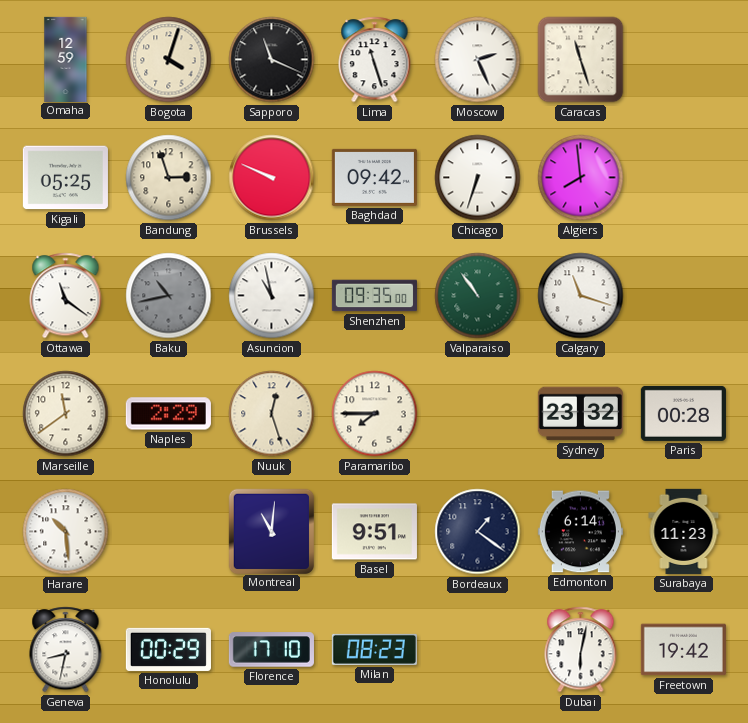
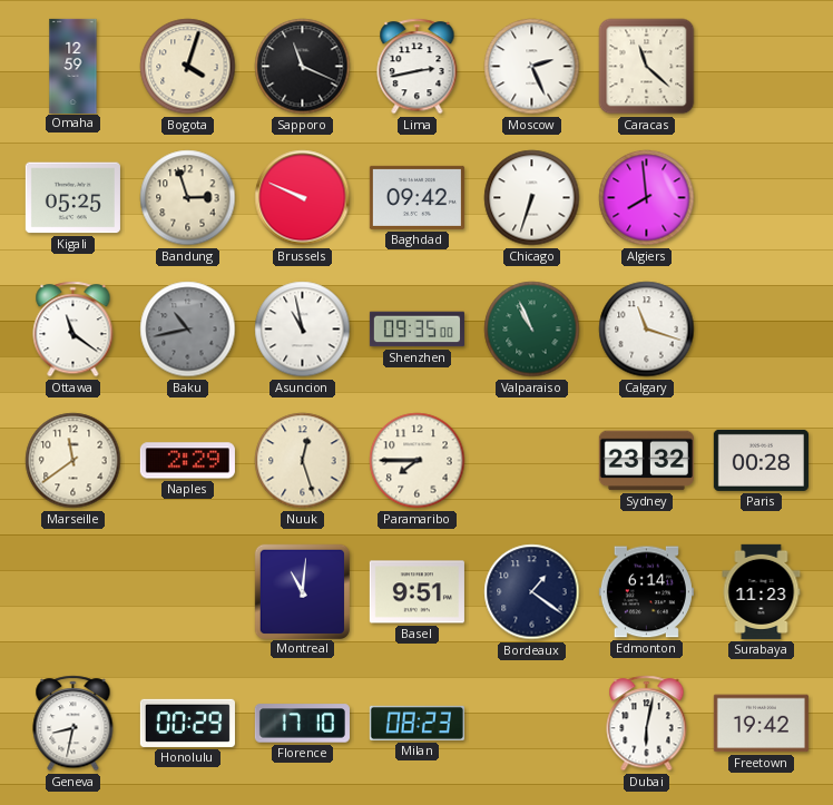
Lima: 11:27 -> 2:43
Caracas: 11:27 -> 11:22
Valparaiso: 10:54 -> 10:56
Harare: 10:29 -> none
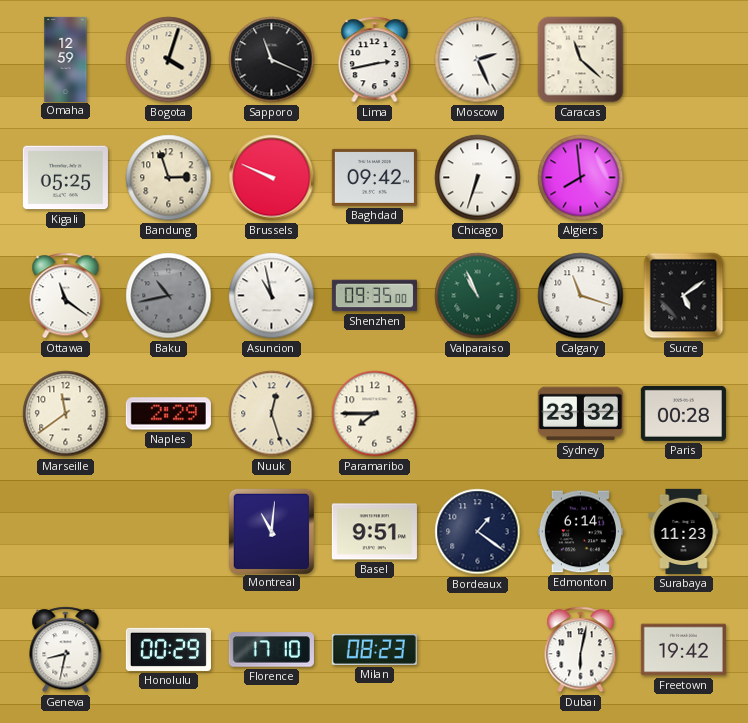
Sucre: none -> 5:09
